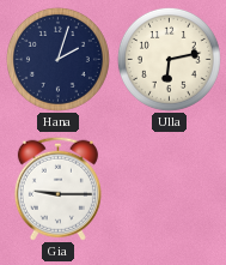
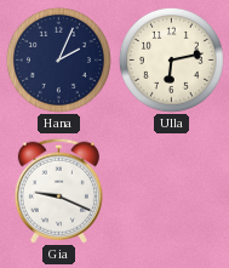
Hana: 2:03 -> 2:04
Gia: 9:15 -> 9:19
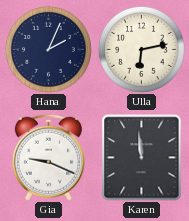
Karen: none -> 11:59
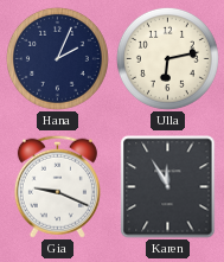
Karen: 11:59 -> 11:55
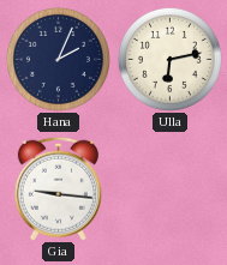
Gia: 9:19 -> 9:16
Karen: 11:55 -> none
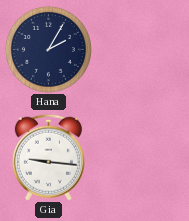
Hana: 2:04 -> 2:05
Ulla: 6:13 -> none
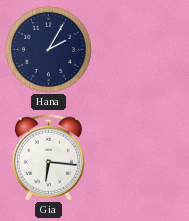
Gia: 9:16 -> 6:16
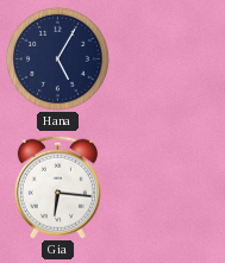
Hana: 2:05 -> 5:05
